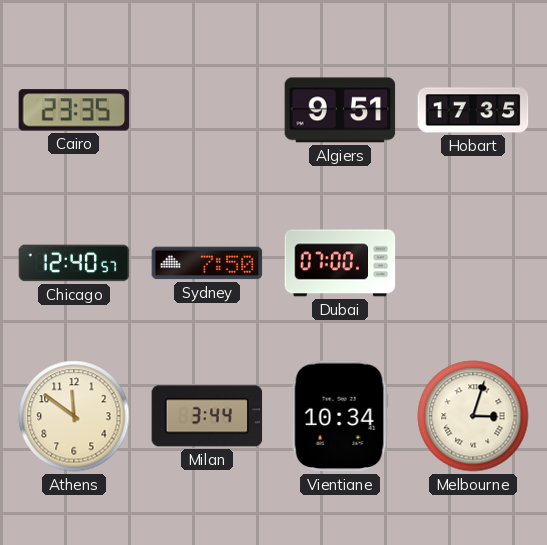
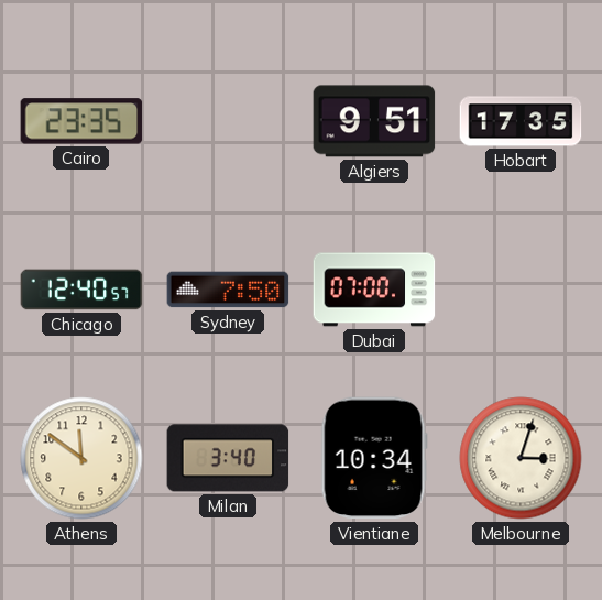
Milan: 3:44 -> 3:40
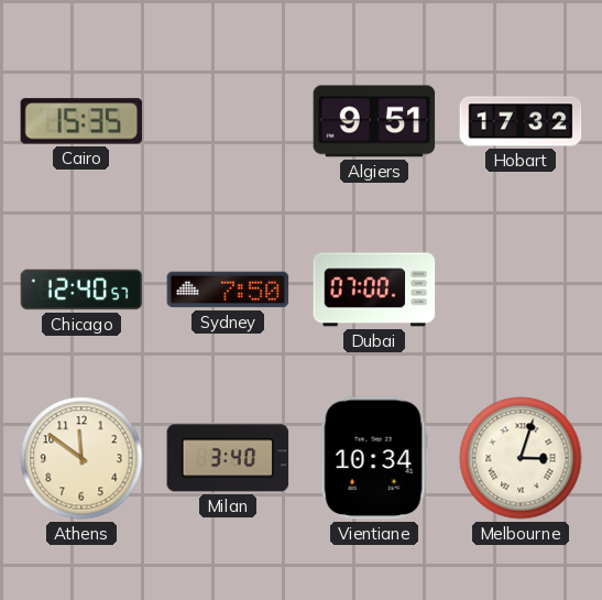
Cairo: 23:35 -> 15:35
Hobart: 17:35 -> 17:32
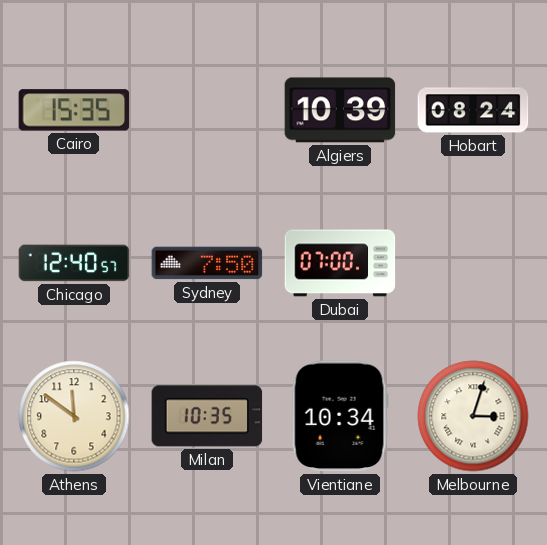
Algiers: 9:51 -> 10:39
Hobart: 17:32 -> 08:24
Milan: 3:40 -> 10:35
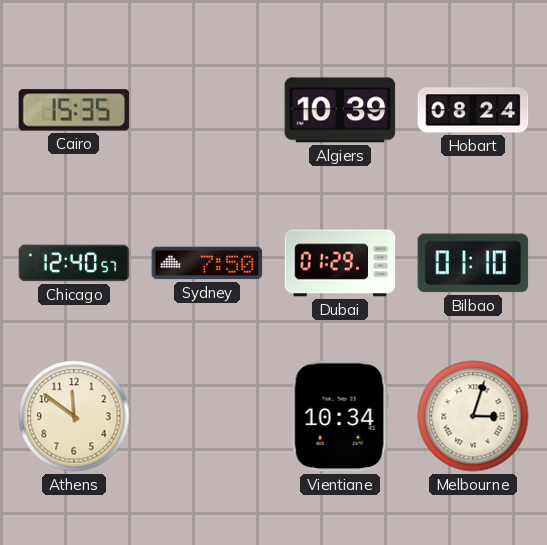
Dubai: 07:00 -> 01:29
Bilbao: none -> 01:10
Milan: 10:35 -> none
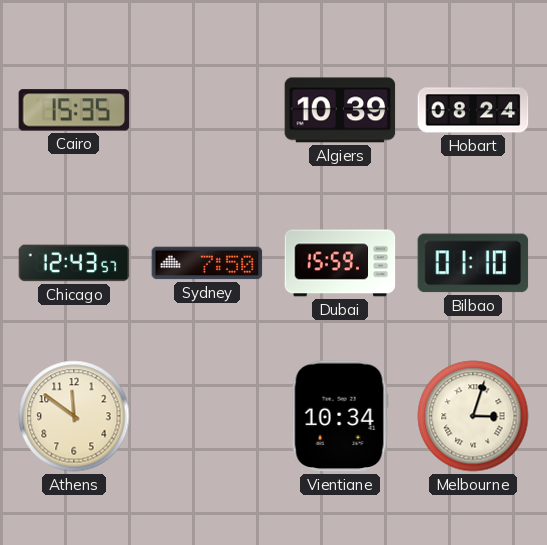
Chicago: 12:40 -> 12:43
Dubai: 01:29 -> 15:59
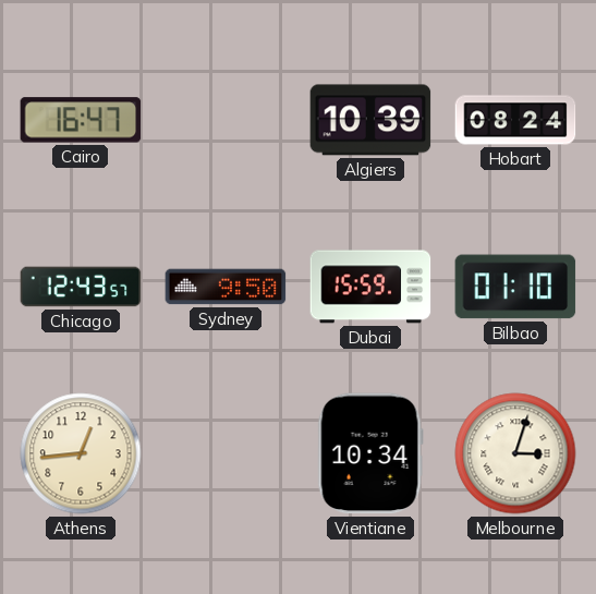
Cairo: 15:35 -> 16:47
Sydney: 7:50 -> 9:50
Athens: 11:51 -> 12:44
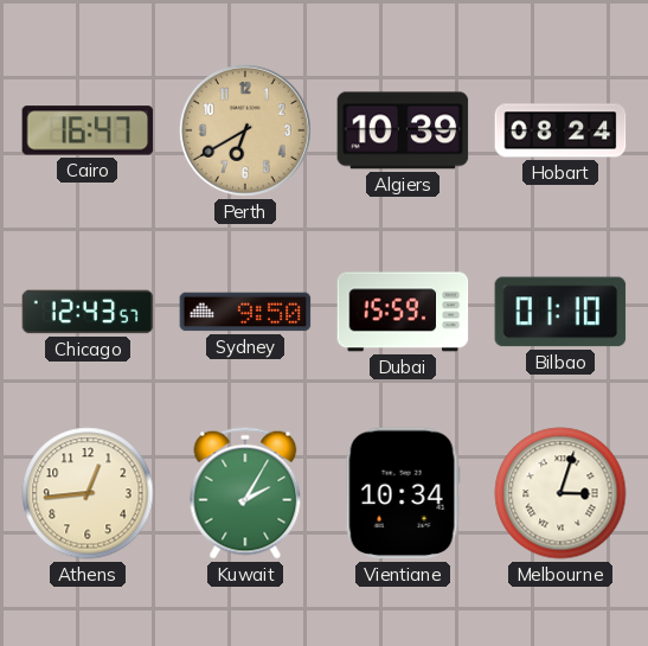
Perth: none -> 6:40
Kuwait: none -> 2:05
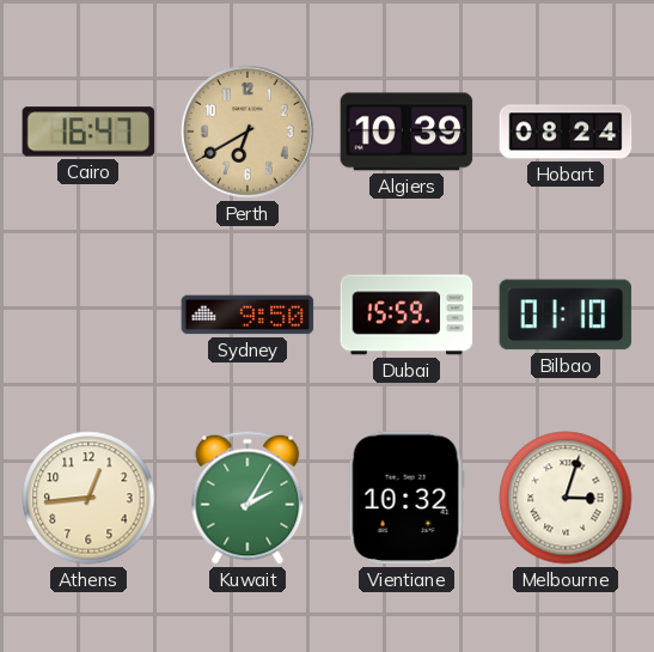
Chicago: 12:43 -> none
Vientiane: 10:34 -> 10:32
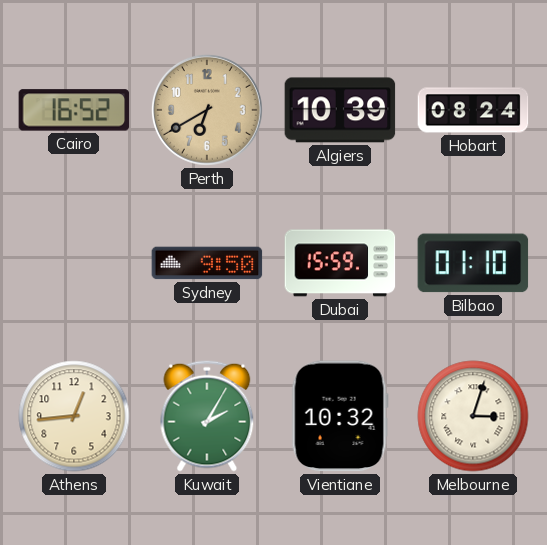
Cairo: 16:47 -> 16:52
